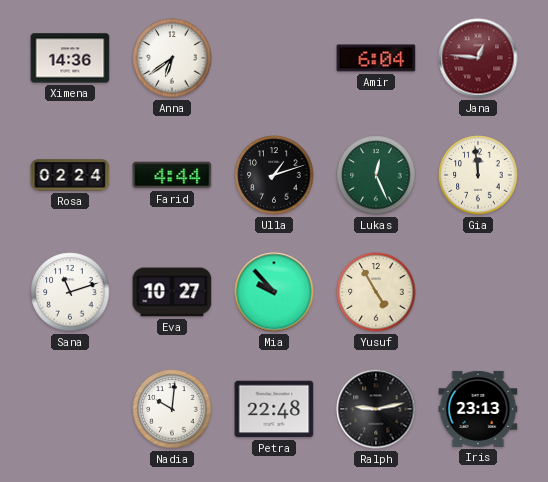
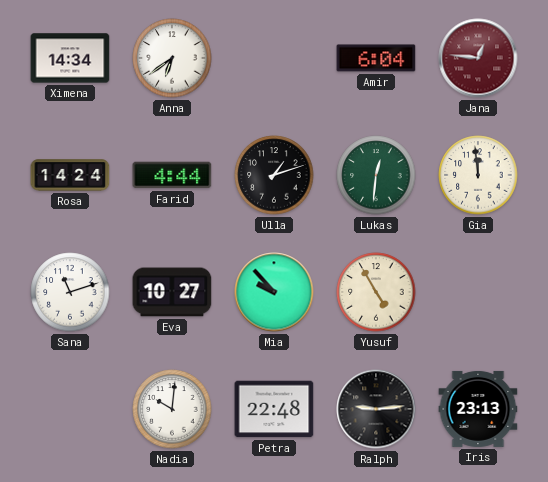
Ximena: 14:36 -> 14:34
Rosa: 02:24 -> 14:24
Lukas: 12:26 -> 12:31
Ralph: 9:13 -> 9:14
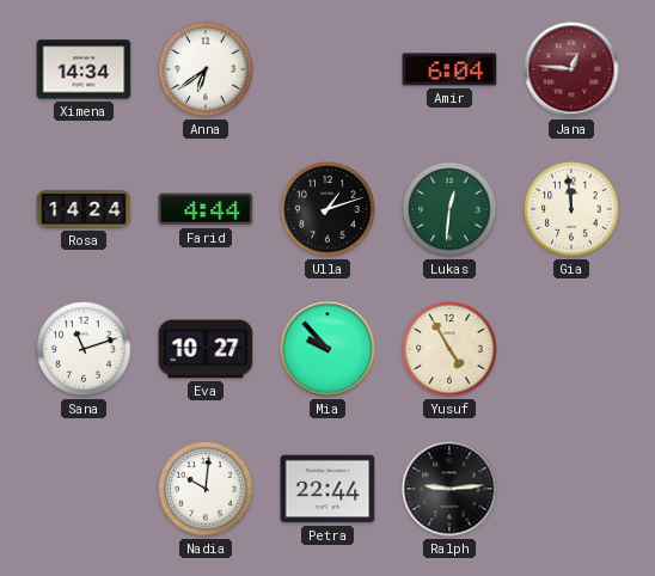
Petra: 22:48 -> 22:44
Iris: 23:13 -> none
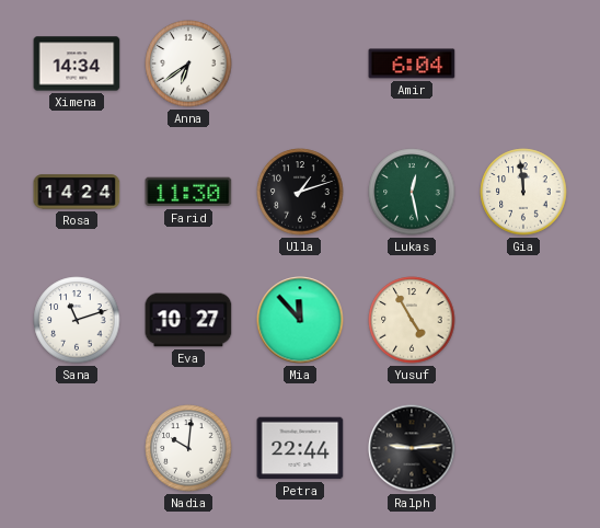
Jana: 12:46 -> none
Farid: 4:44 -> 11:30
Lukas: 12:31 -> 12:28
Mia: 9:53 -> 11:53
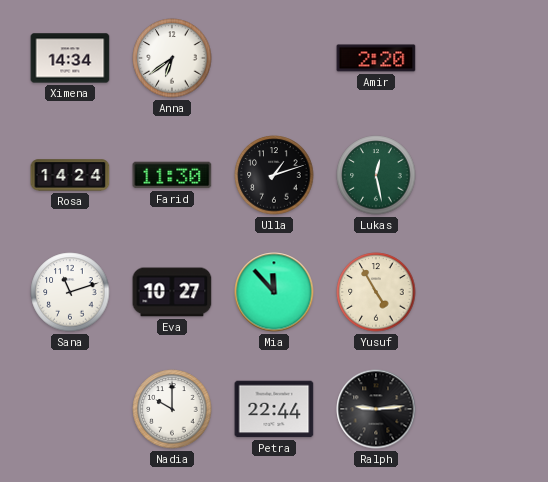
Amir: 6:04 -> 2:20
Gia: 11:59 -> none
Nadia: 10:01 -> 10:00
